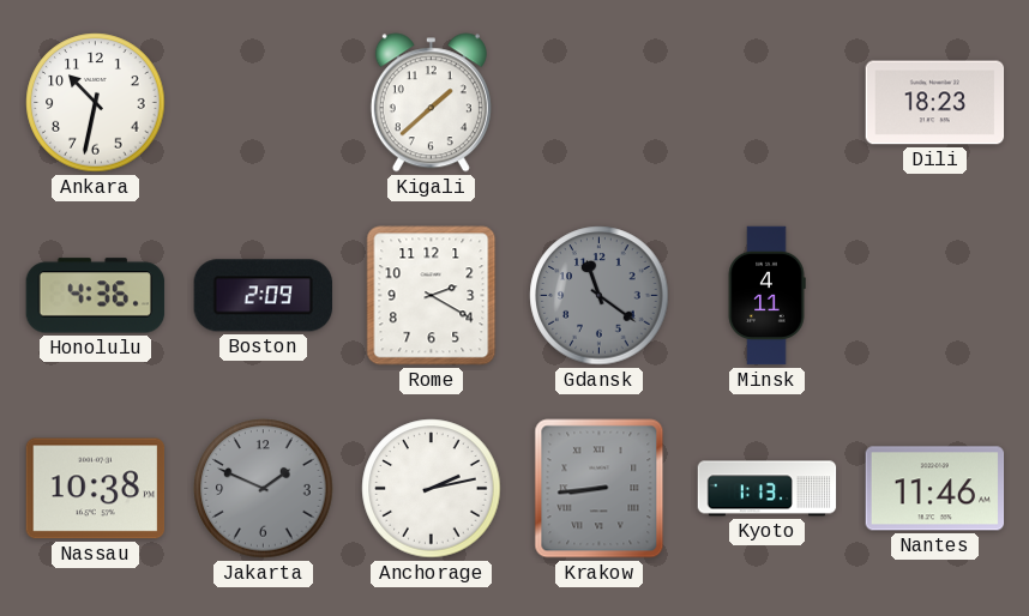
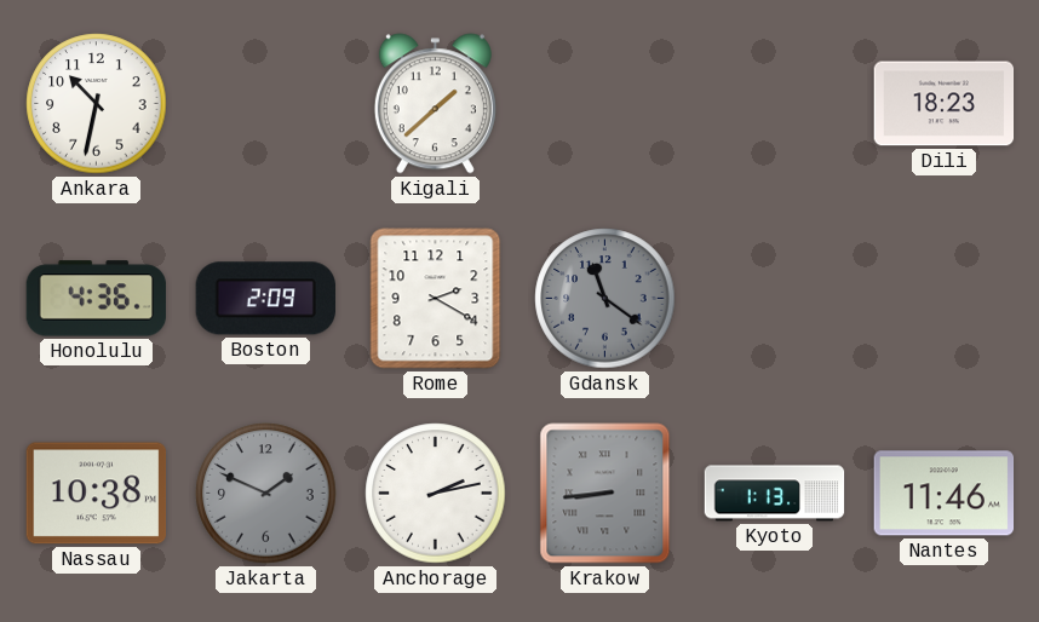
Minsk: 4:11 -> none
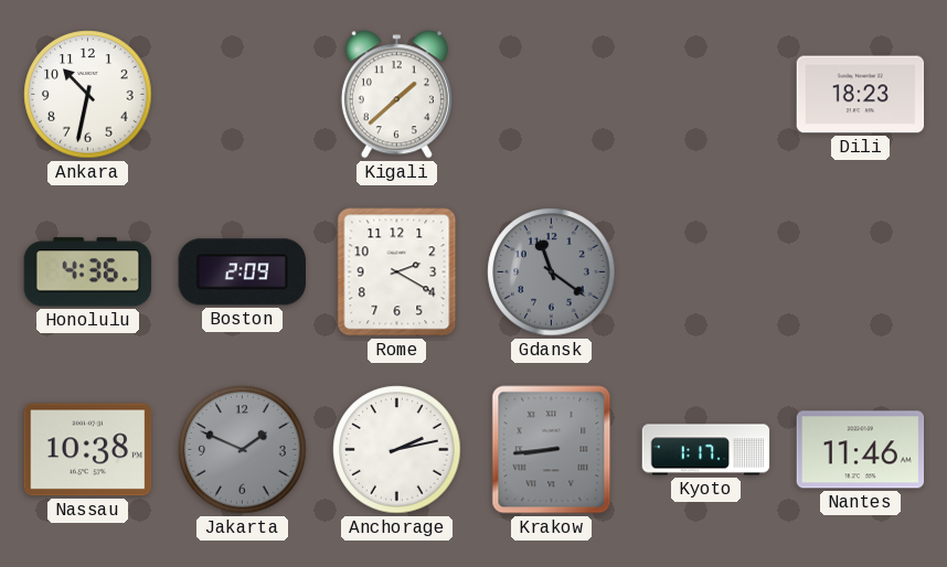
Kyoto: 1:13 -> 1:17
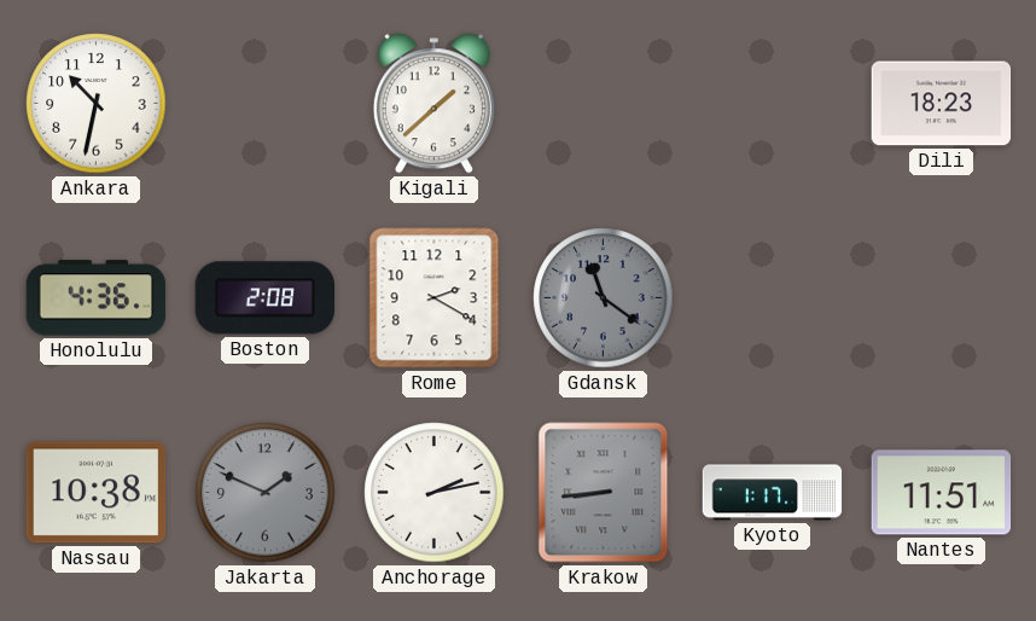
Boston: 2:09 -> 2:08
Nantes: 11:46 -> 11:51
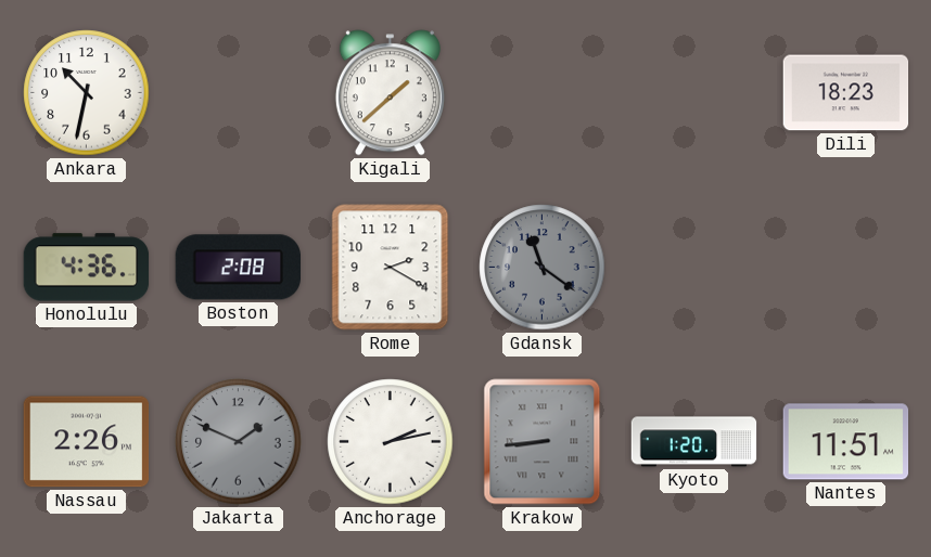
Nassau: 10:38 -> 2:26
Kyoto: 1:17 -> 1:20
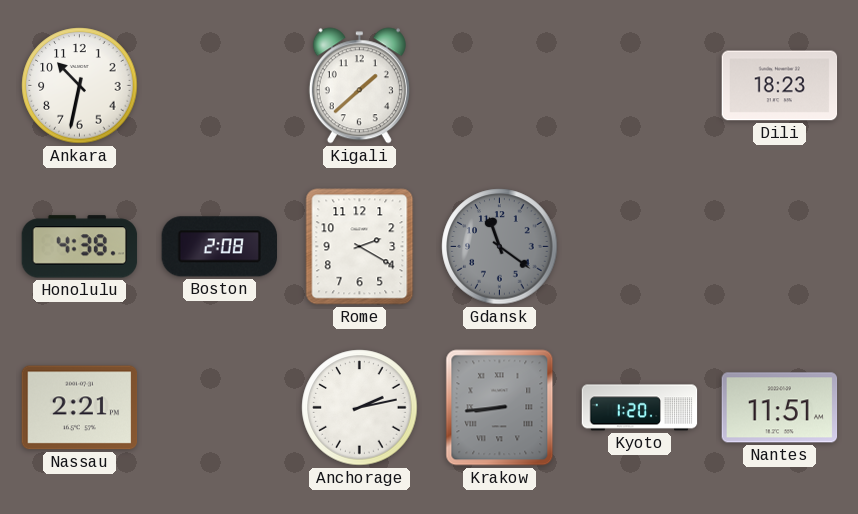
Honolulu: 4:36 -> 4:38
Nassau: 2:26 -> 2:21
Jakarta: 1:49 -> none
